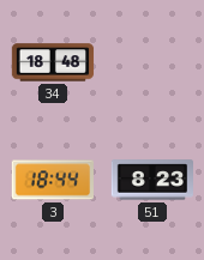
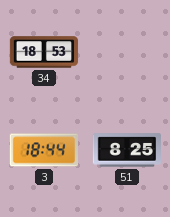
34: 18:48 -> 18:53
51: 8:23 -> 8:25
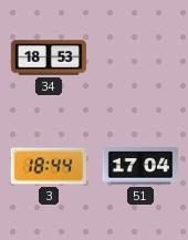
51: 8:25 -> 17:04
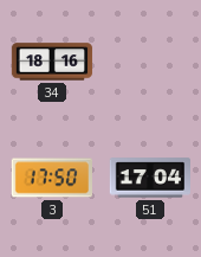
34: 18:53 -> 18:16
3: 18:44 -> 17:50
